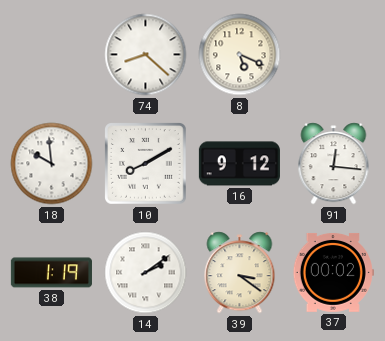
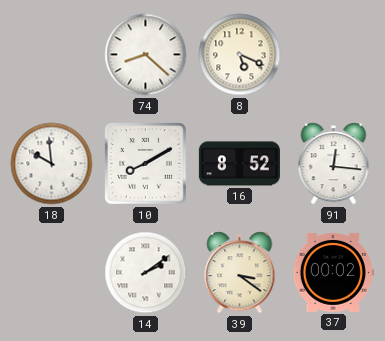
16: 9:12 -> 8:52
38: 1:19 -> none
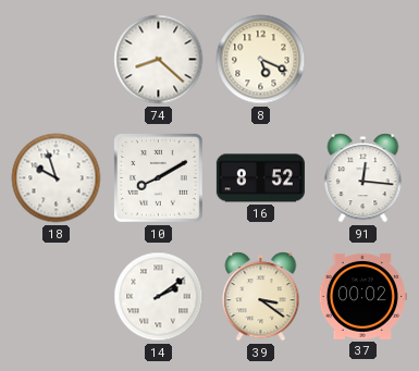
18: 9:59 -> 9:57
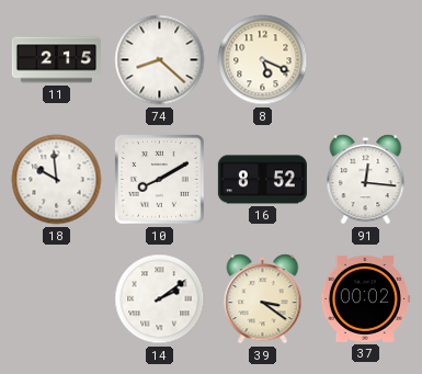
11: none -> 2:15
18: 9:57 -> 9:59
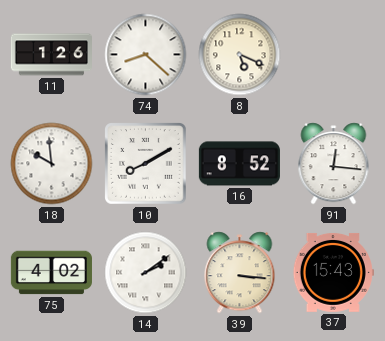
11: 2:15 -> 1:26
75: none -> 4:02
39: 3:21 -> 3:16
37: 00:02 -> 15:43
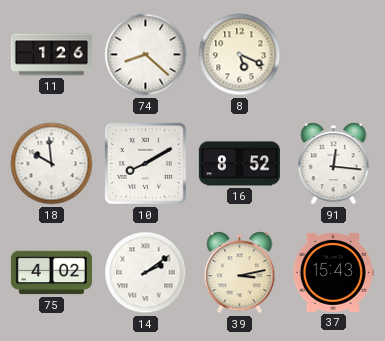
39: 3:16 -> 3:13
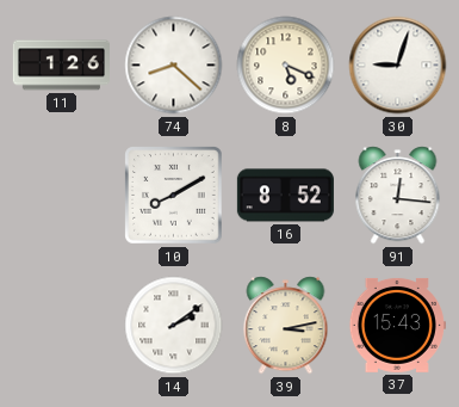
30: none -> 9:03
18: 9:59 -> none
75: 4:02 -> none
